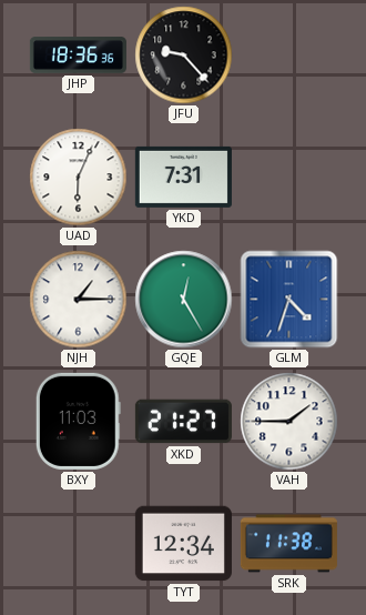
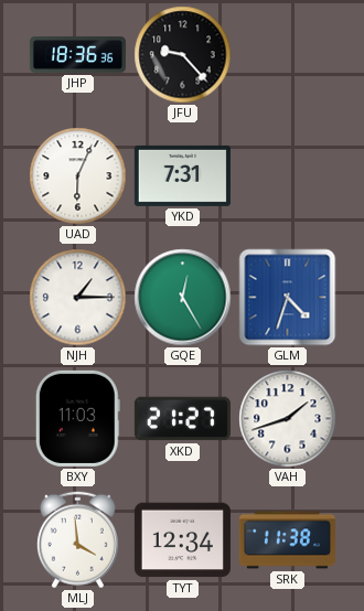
VAH: 1:45 -> 1:42
MLJ: none -> 3:59
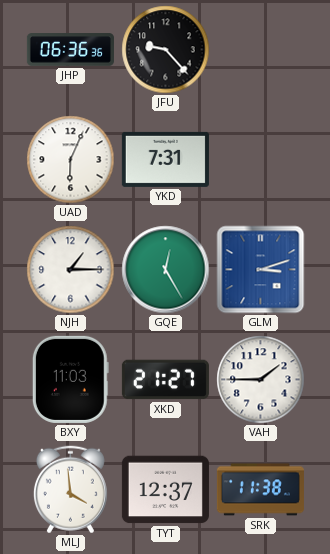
JHP: 18:36 -> 06:36
GLM: 4:33 -> 3:12
VAH: 1:42 -> 1:45
TYT: 12:34 -> 12:37
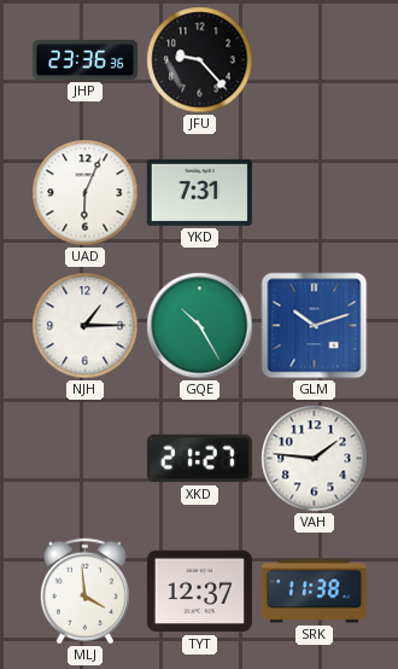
JHP: 06:36 -> 23:36
GQE: 12:25 -> 10:25
GLM: 3:12 -> 10:12
BXY: 11:03 -> none
VAH: 1:45 -> 1:46
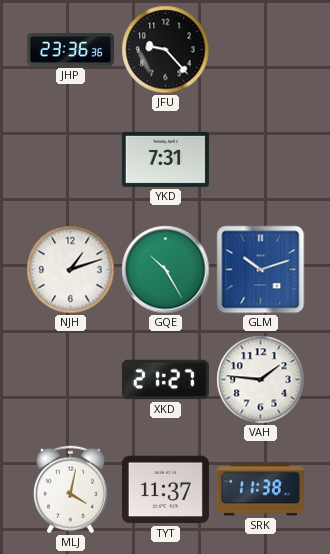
UAD: 6:04 -> none
NJH: 1:15 -> 1:12
MLJ: 3:59 -> 4:02
TYT: 12:37 -> 11:37
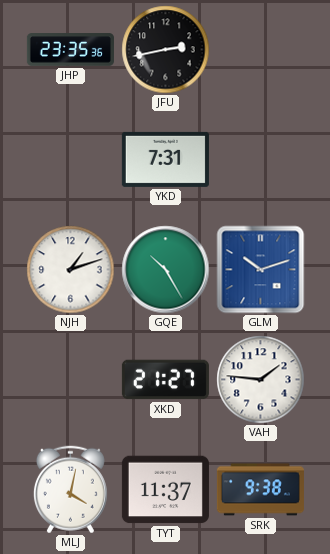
JHP: 23:36 -> 23:35
JFU: 9:23 -> 2:43
SRK: 11:38 -> 9:38
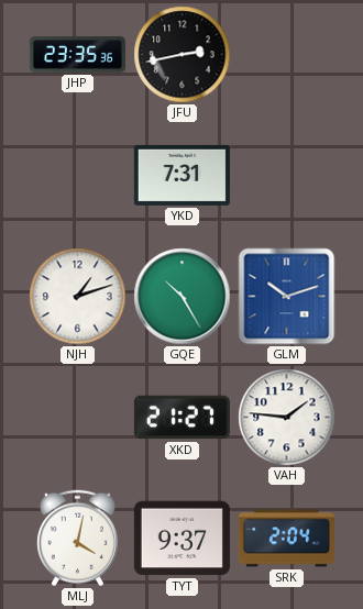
TYT: 11:37 -> 9:37
SRK: 9:38 -> 2:04
